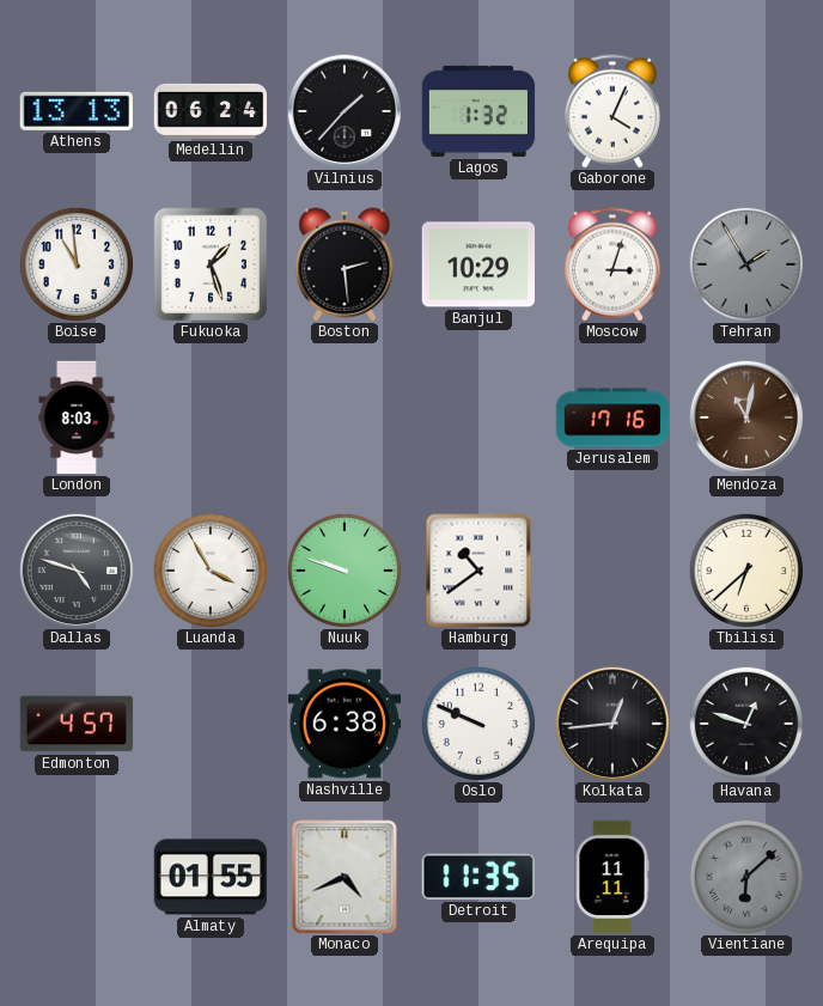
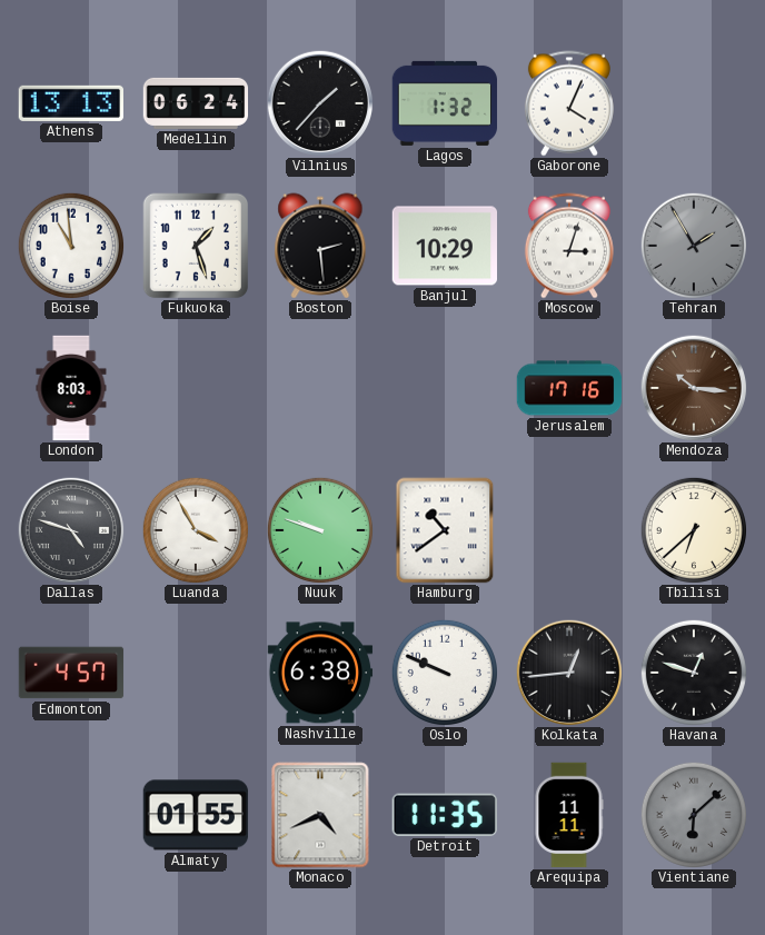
Mendoza: 11:02 -> 10:16
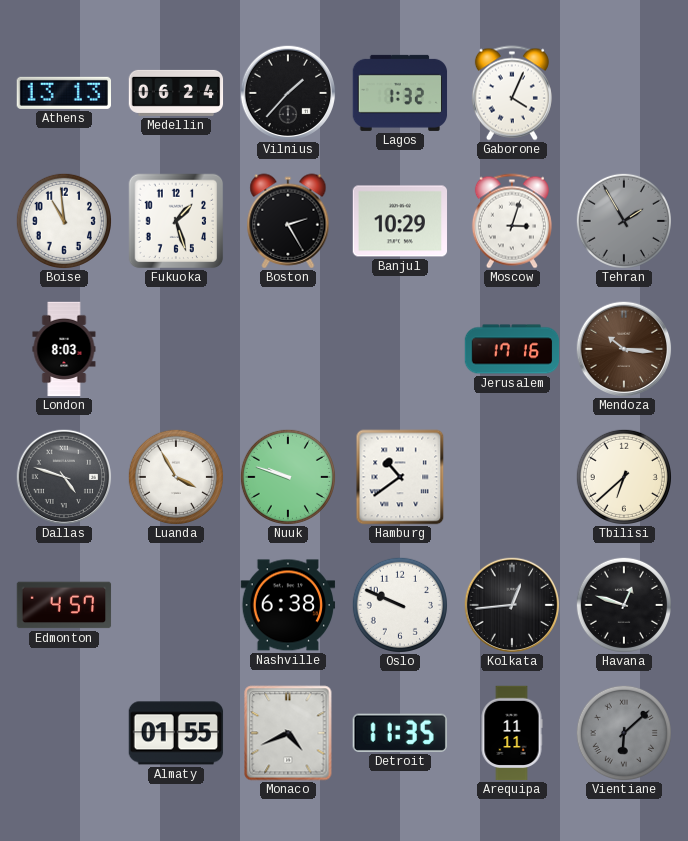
Boston: 2:29 -> 2:25
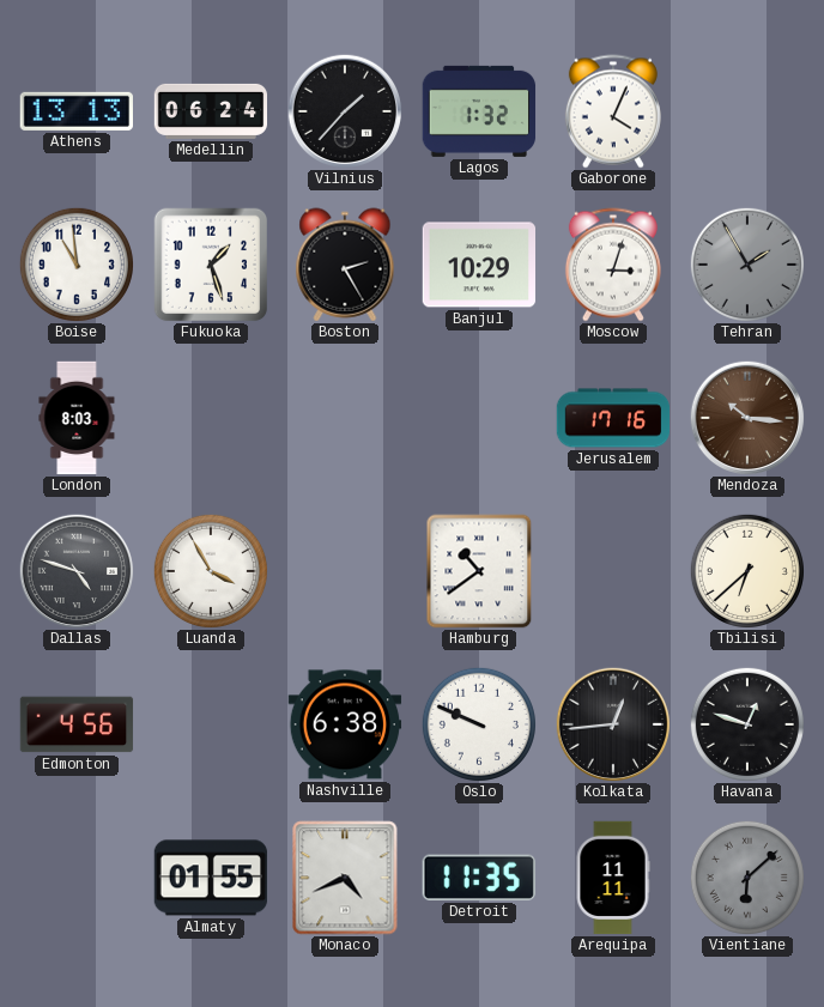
Nuuk: 9:48 -> none
Edmonton: 4:57 -> 4:56
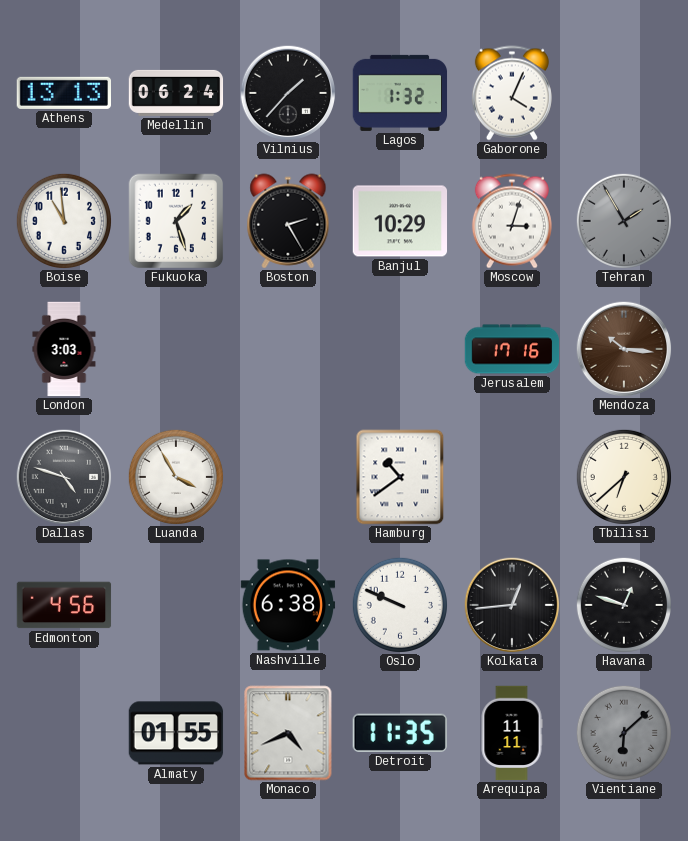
London: 8:03 -> 3:03
